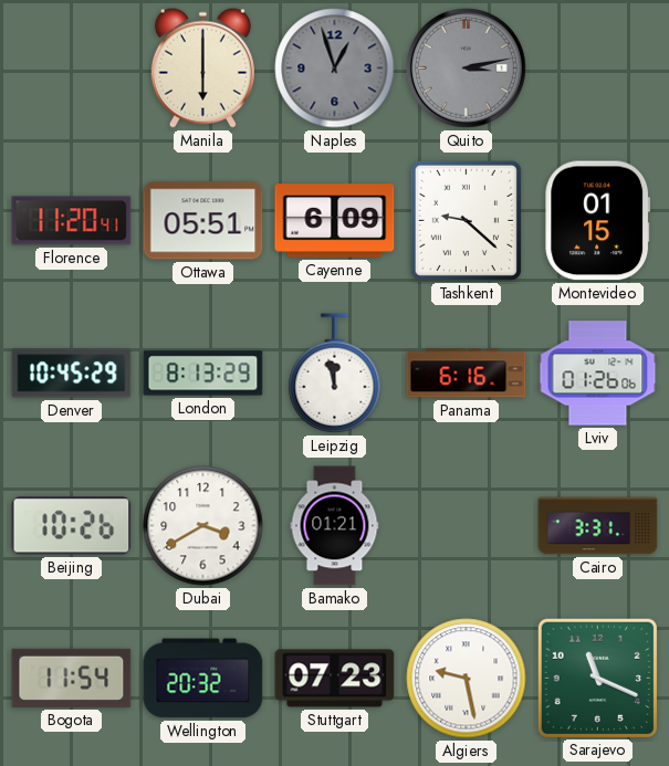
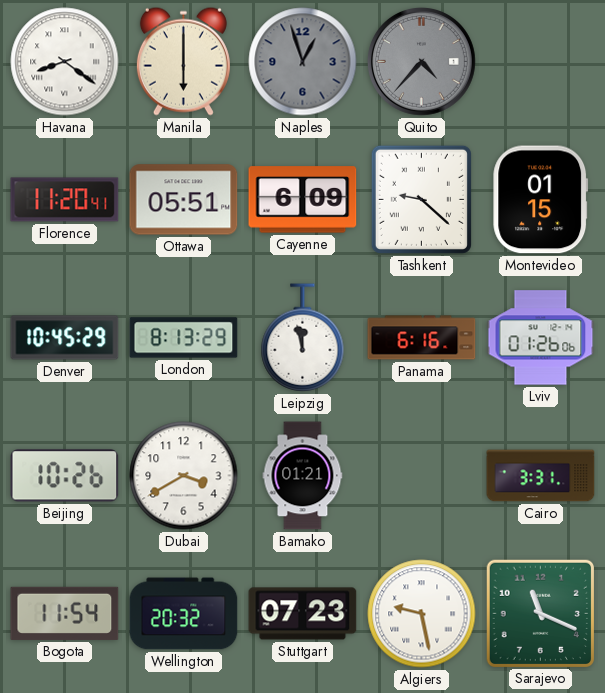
Havana: none -> 8:21
Quito: 3:13 -> 4:37
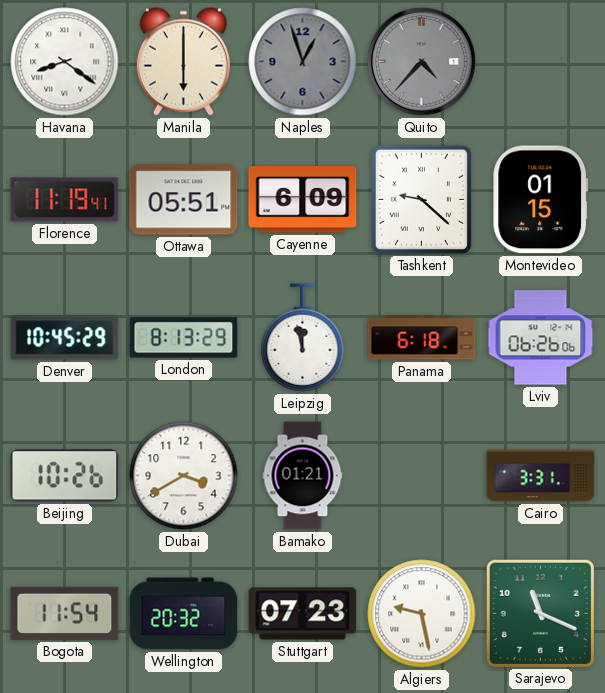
Florence: 11:20 -> 11:19
Panama: 6:16 -> 6:18
Lviv: 01:26 -> 06:26
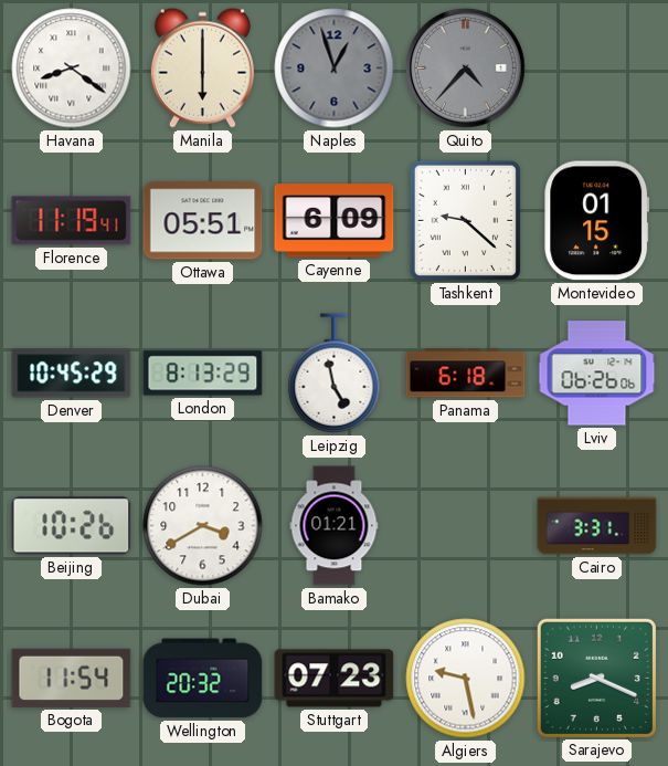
Leipzig: 11:58 -> 4:58
Sarajevo: 11:19 -> 8:19
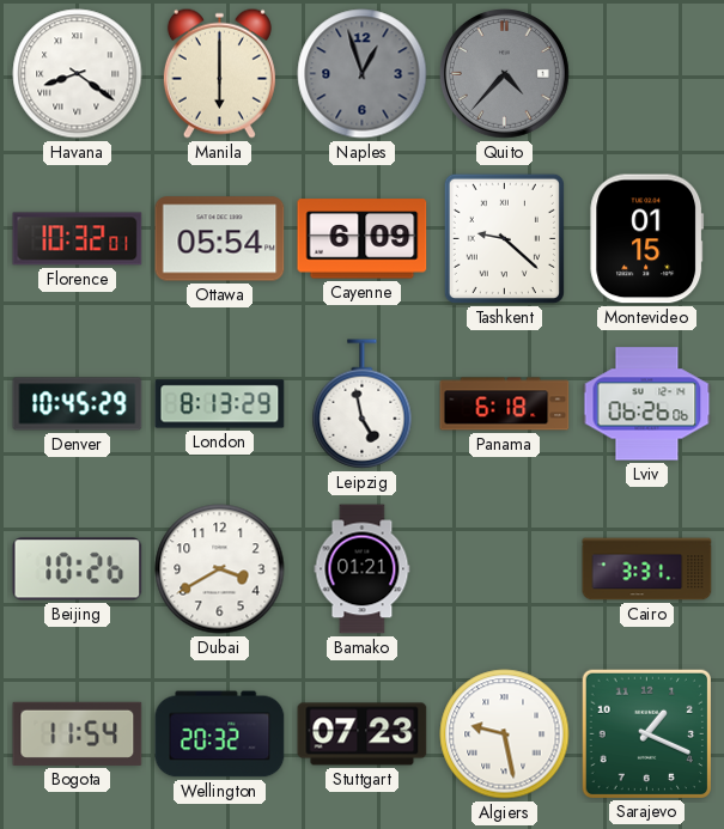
Florence: 11:19 -> 10:32
Ottawa: 05:51 -> 05:54
Sarajevo: 8:19 -> 1:19
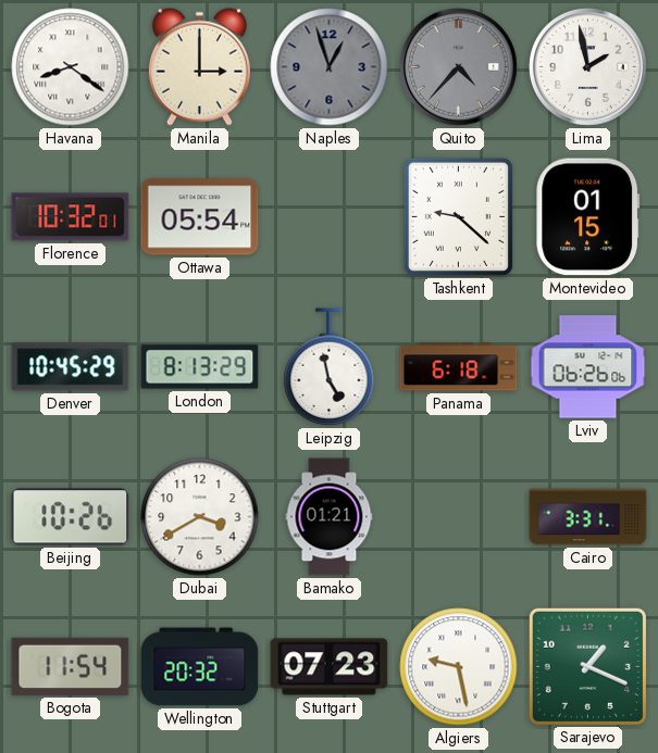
Manila: 6:00 -> 3:00
Lima: none -> 1:58
Cayenne: 6:09 -> none
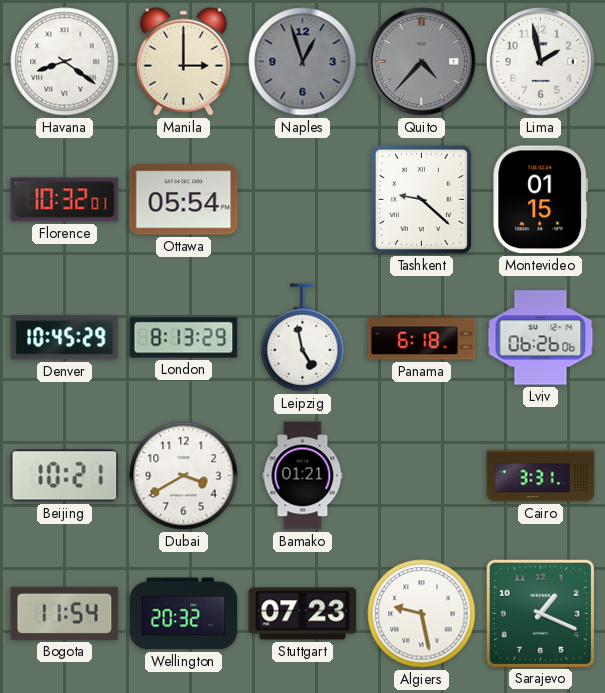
Beijing: 10:26 -> 10:21
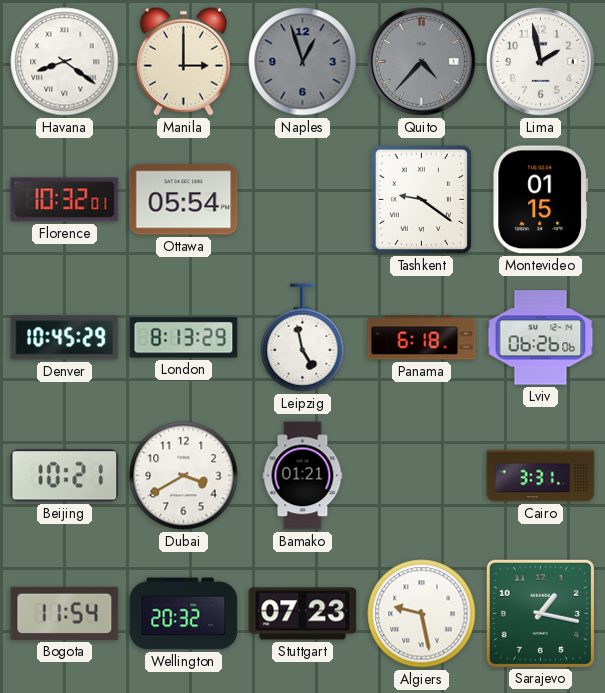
Tashkent: 9:22 -> 9:21
Sarajevo: 1:19 -> 1:17
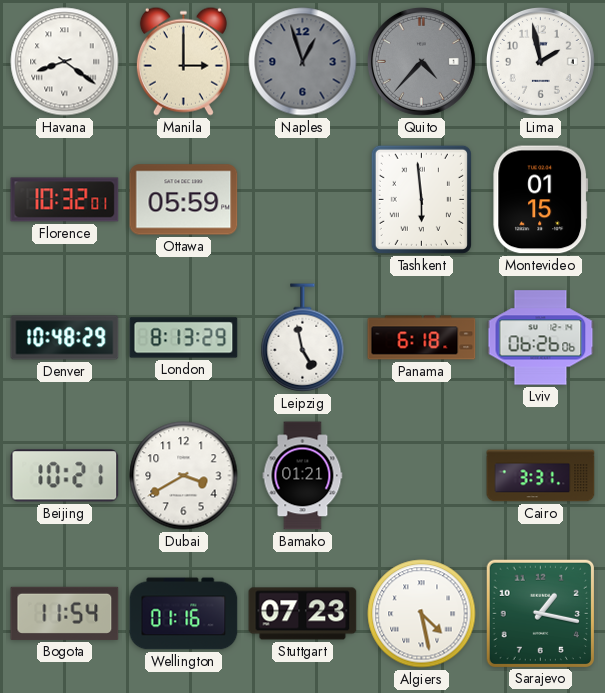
Ottawa: 05:54 -> 05:59
Tashkent: 9:21 -> 5:59
Denver: 10:45 -> 10:48
Wellington: 20:32 -> 01:16
Algiers: 9:28 -> 4:28
